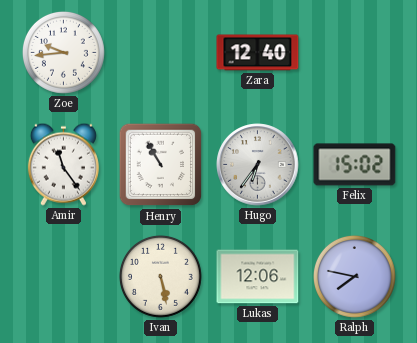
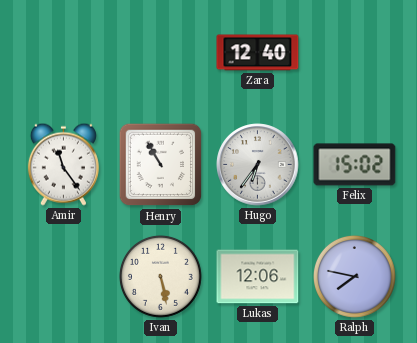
Zoe: 9:44 -> none
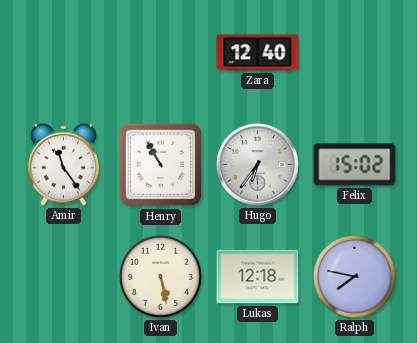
Lukas: 12:06 -> 12:18
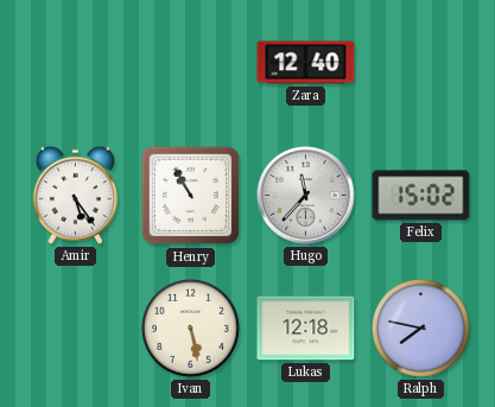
Amir: 11:24 -> 5:24
Hugo: 6:36 -> 11:37
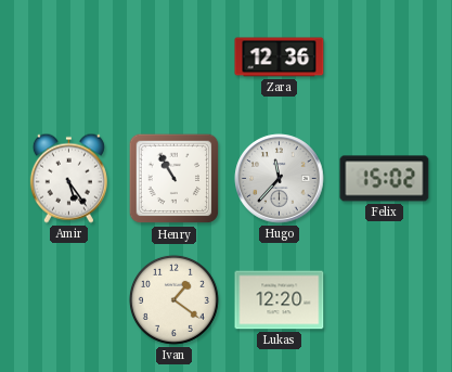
Zara: 12:40 -> 12:36
Ivan: 5:28 -> 1:21
Lukas: 12:18 -> 12:20
Ralph: 7:47 -> none
